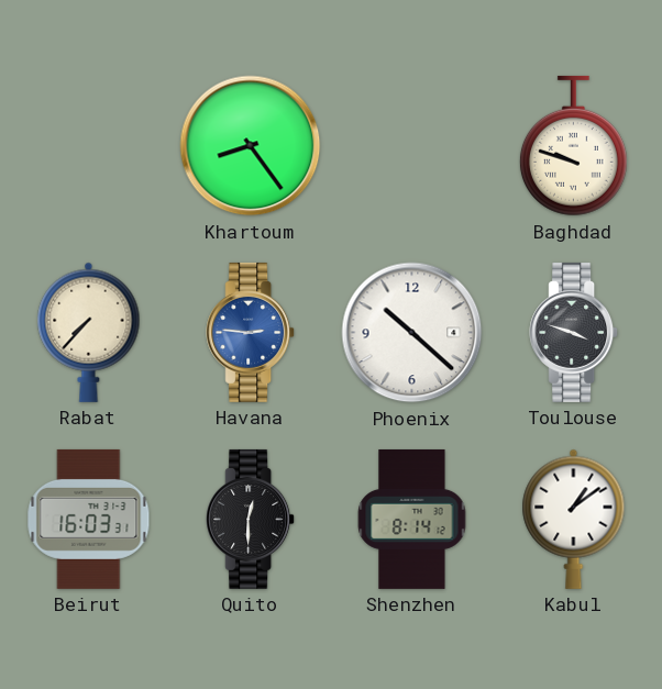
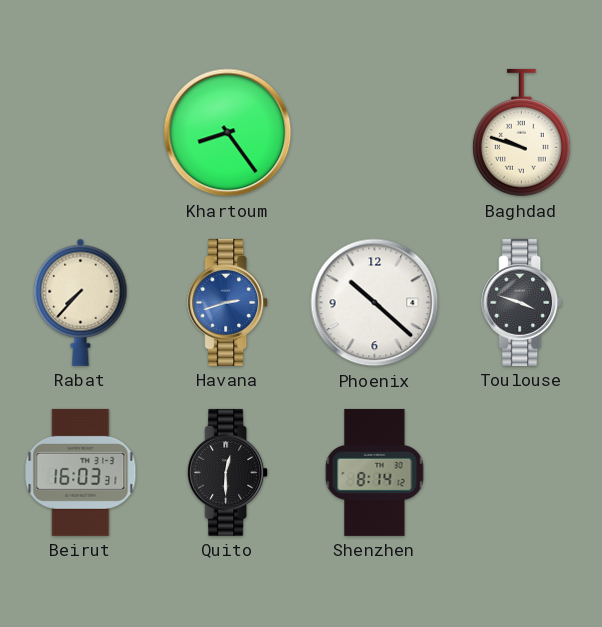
Havana: 2:46 -> 2:42
Kabul: 1:09 -> none
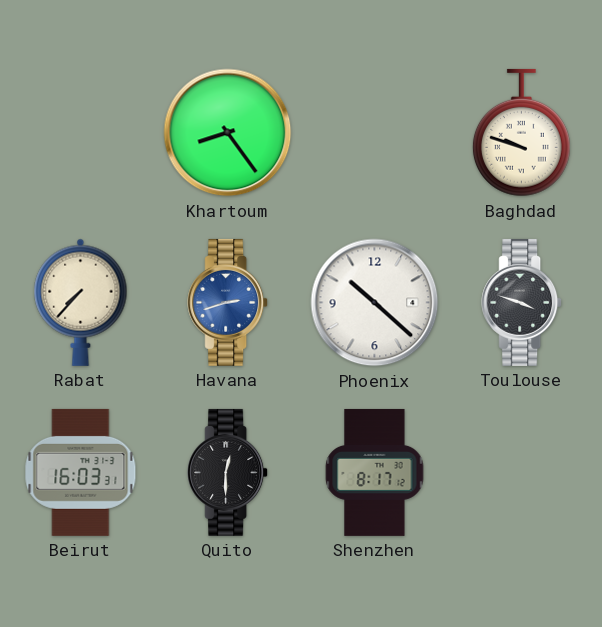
Shenzhen: 8:14 -> 8:17
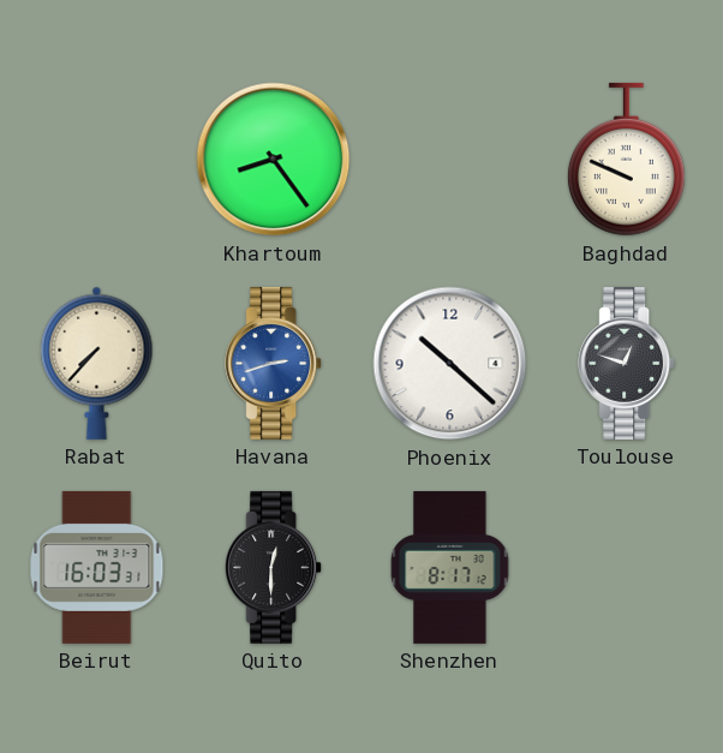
Baghdad: 9:48 -> 9:49
Toulouse: 3:48 -> 12:48
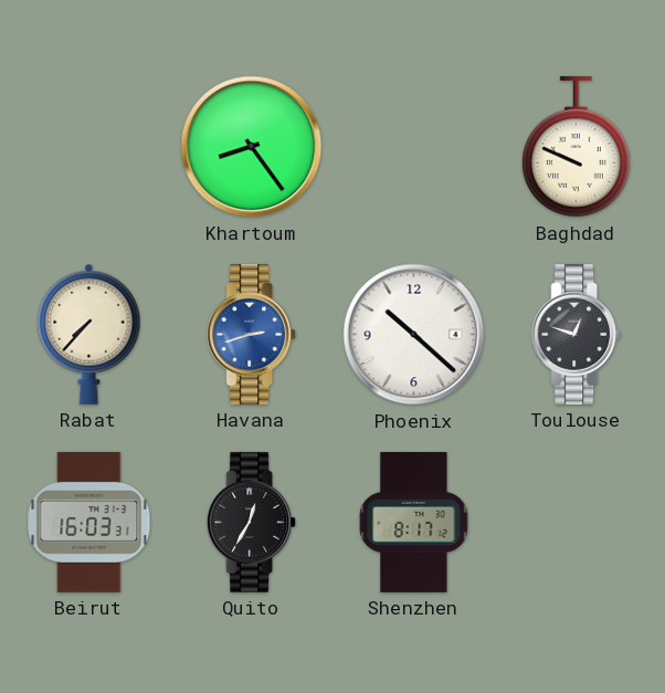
Quito: 12:30 -> 12:35
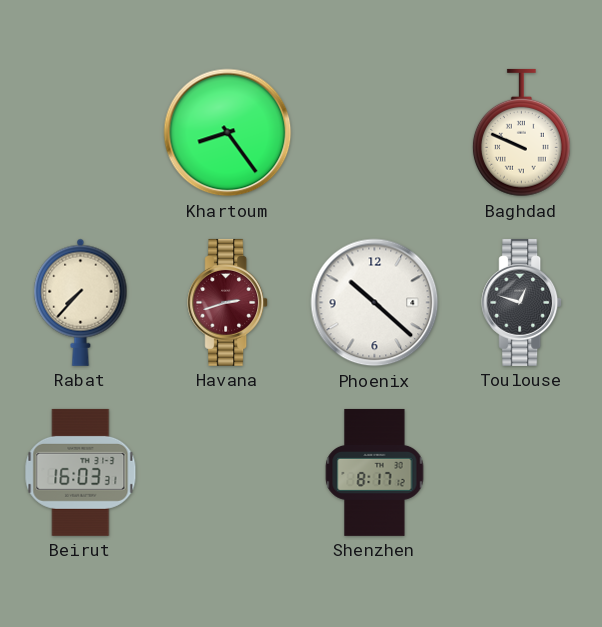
Havana dial: blue -> burgundy
Quito: 12:35 -> none
